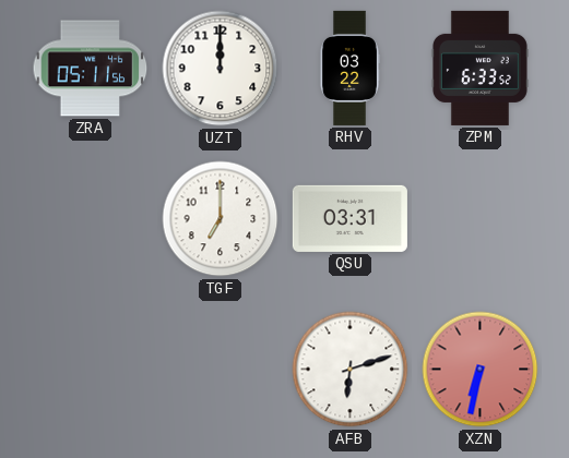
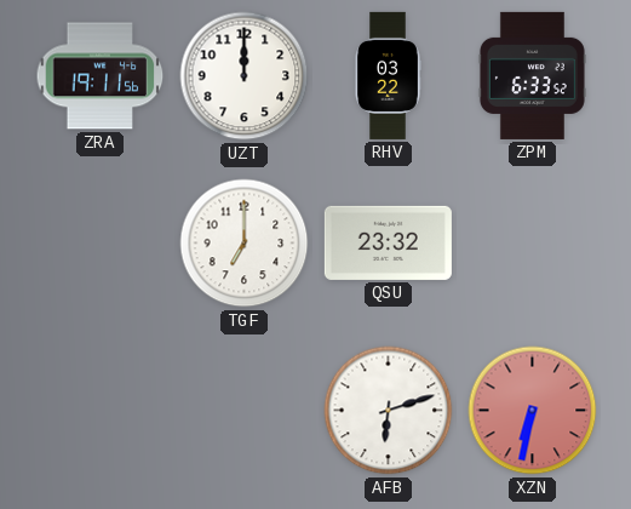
ZRA: 05:11 -> 19:11
QSU: 03:31 -> 23:32
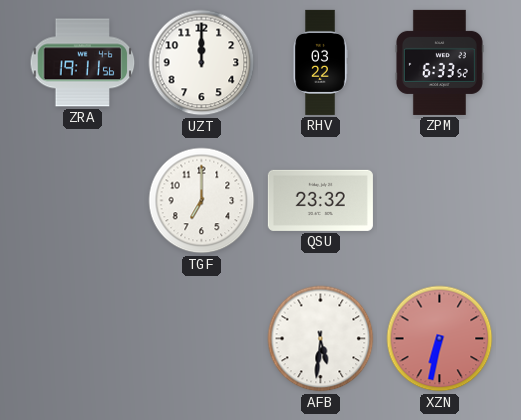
AFB: 6:12 -> 5:31
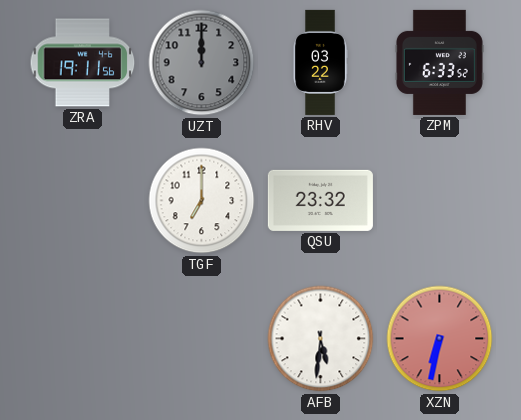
UZT dial: white -> grey
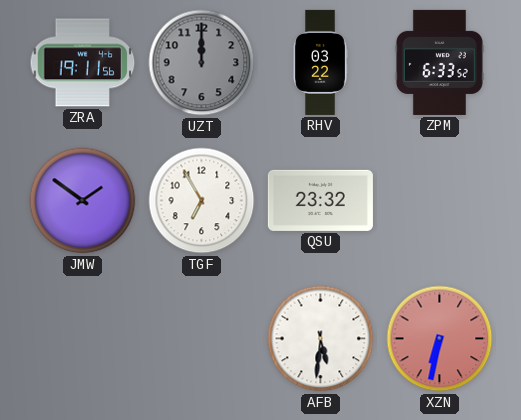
JMW: none -> 1:51
TGF: 7:00 -> 6:55
